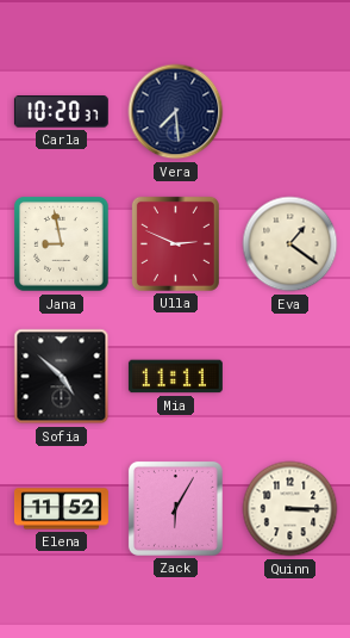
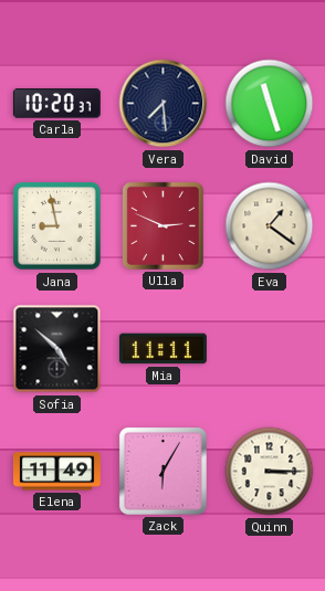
David: none -> 11:27
Elena: 11:52 -> 11:49
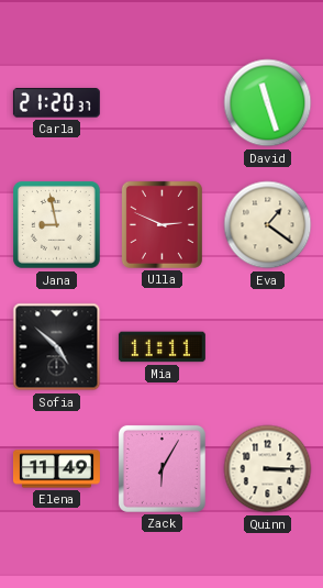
Carla: 10:20 -> 21:20
Vera: 7:29 -> none
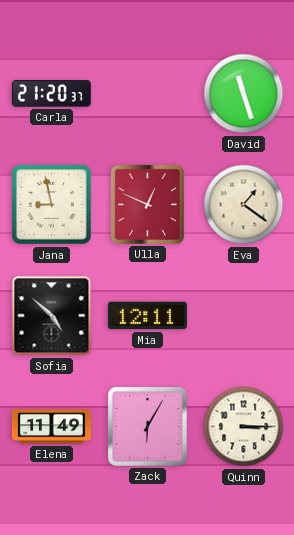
Ulla: 2:49 -> 12:49
Mia: 11:11 -> 12:11
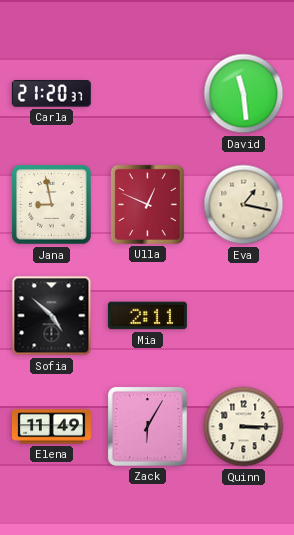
David: 11:27 -> 11:29
Eva: 1:21 -> 1:17
Mia: 12:11 -> 2:11
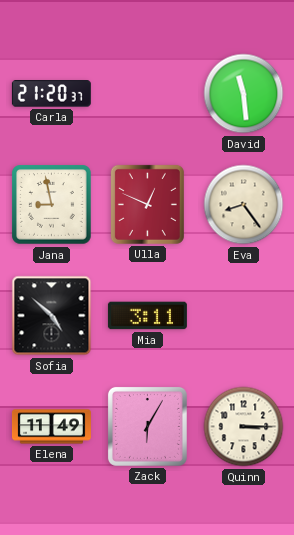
Eva: 1:17 -> 8:24
Mia: 2:11 -> 3:11
